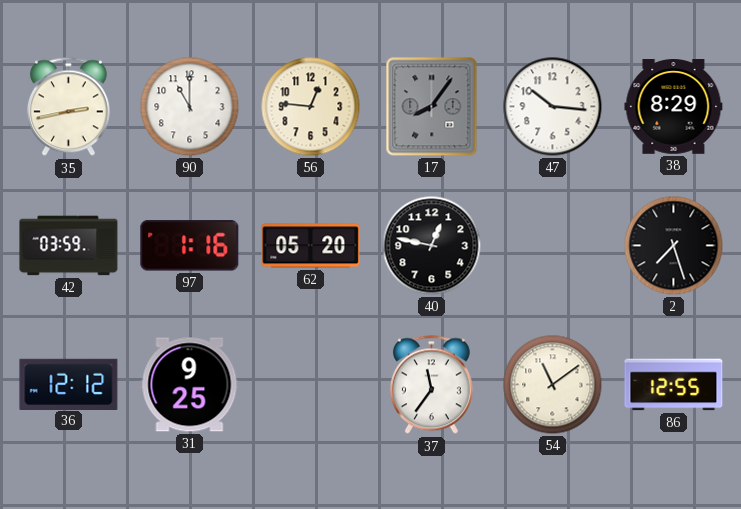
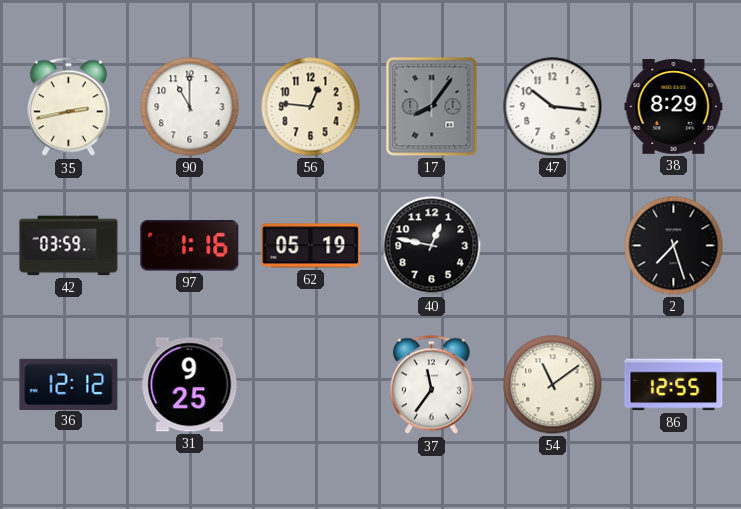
62: 05:20 -> 05:19
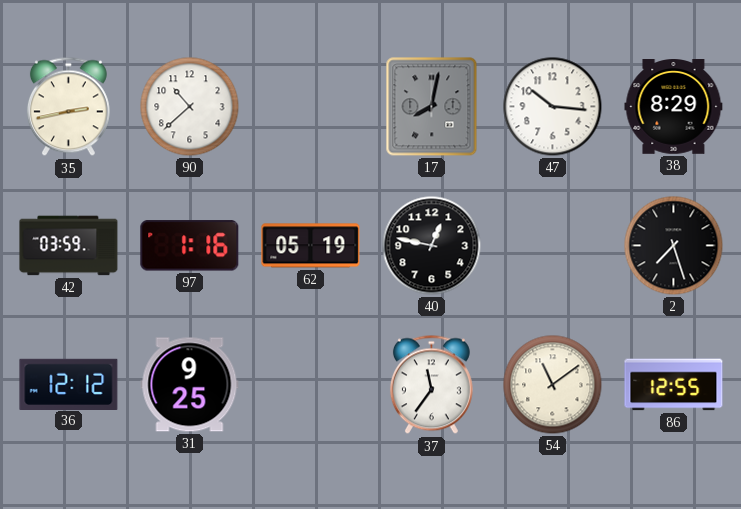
90: 11:00 -> 10:38
56: 12:46 -> none
17: 8:06 -> 8:02
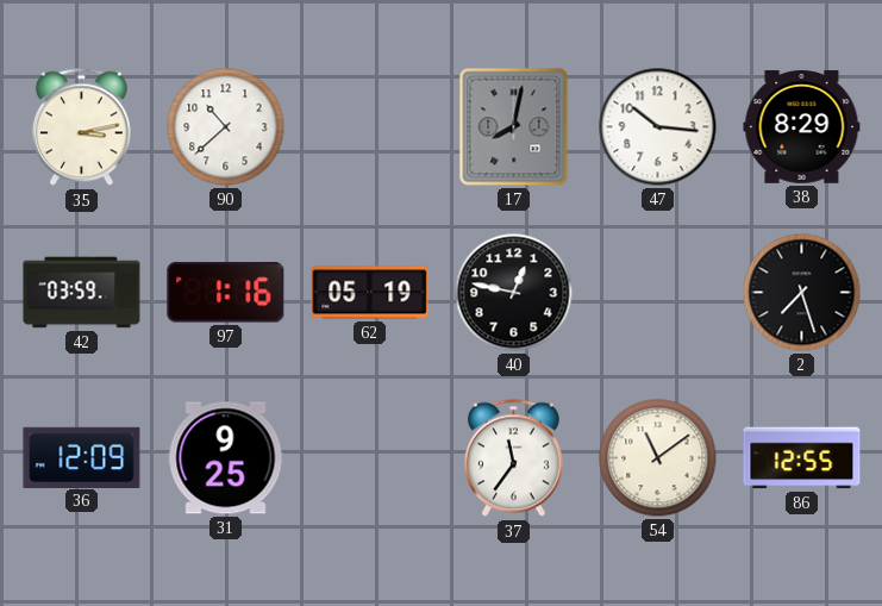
35: 2:43 -> 3:13
36: 12:12 -> 12:09
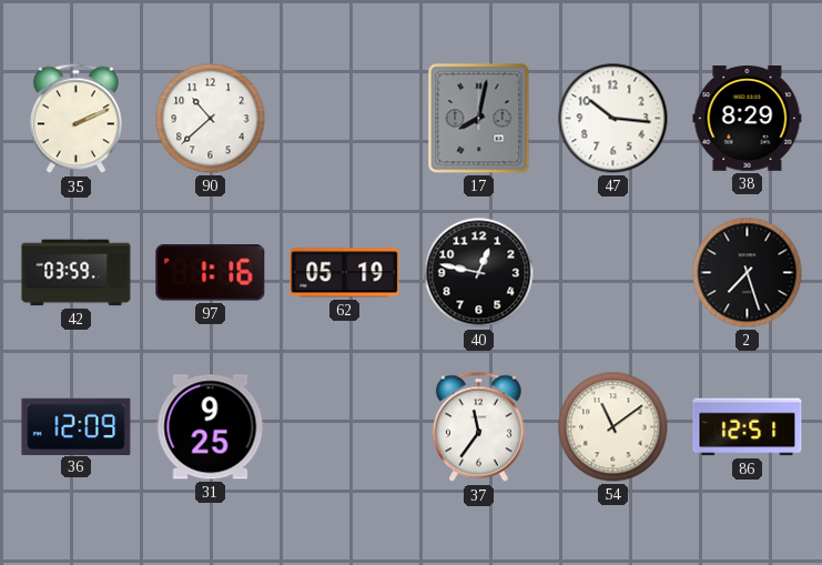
35: 3:13 -> 2:11
86: 12:55 -> 12:51
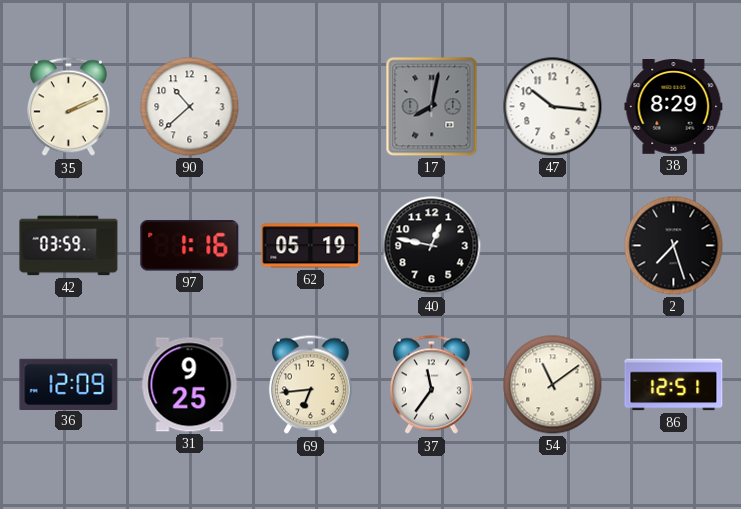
69: none -> 6:44
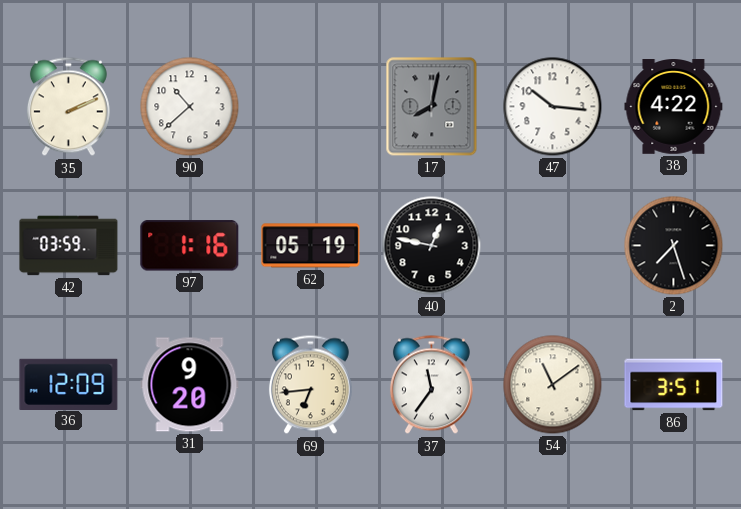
38: 8:29 -> 4:22
31: 9:25 -> 9:20
86: 12:51 -> 3:51
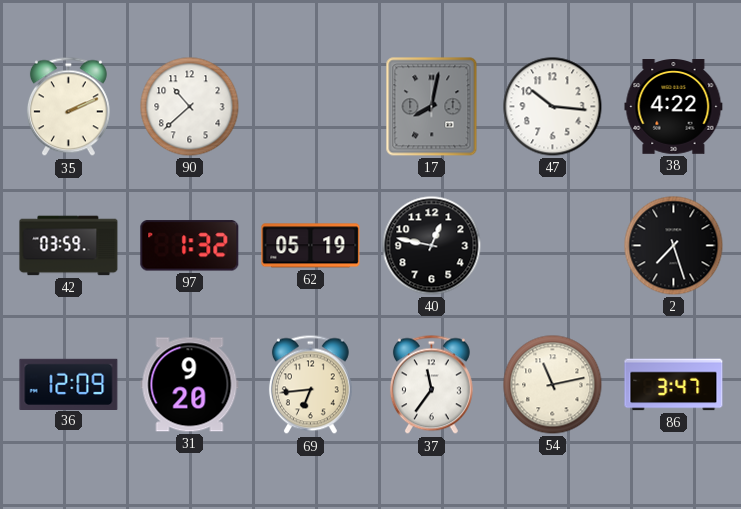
97: 1:16 -> 1:32
54: 11:09 -> 11:13
86: 3:51 -> 3:47
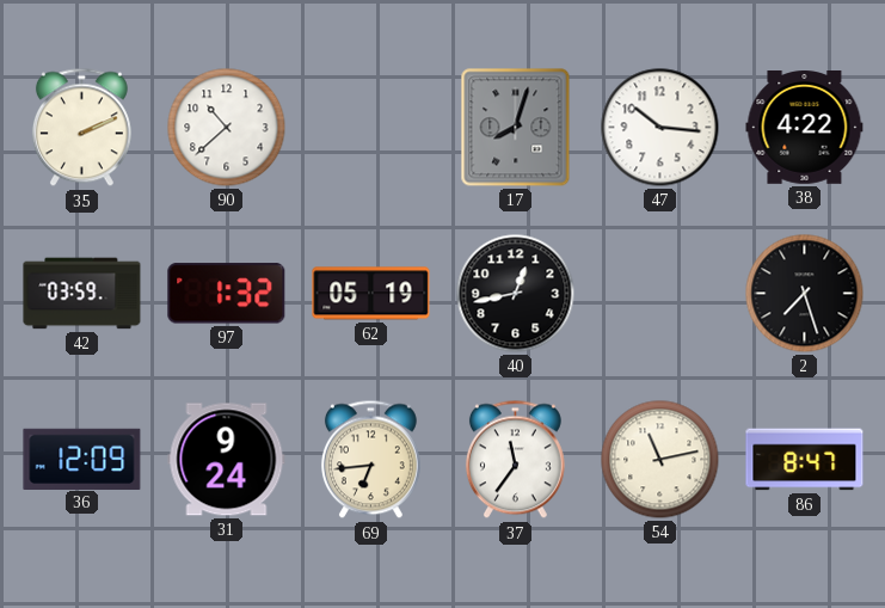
17: 8:02 -> 8:03
40: 12:47 -> 12:43
31: 9:20 -> 9:24
86: 3:47 -> 8:47
